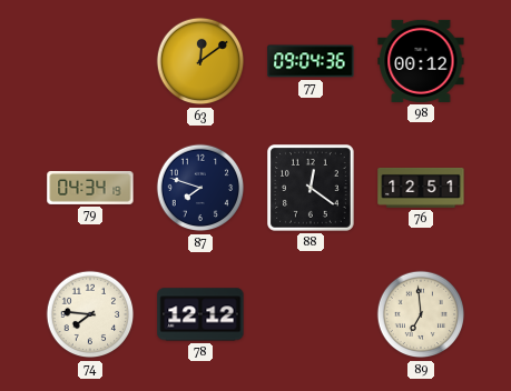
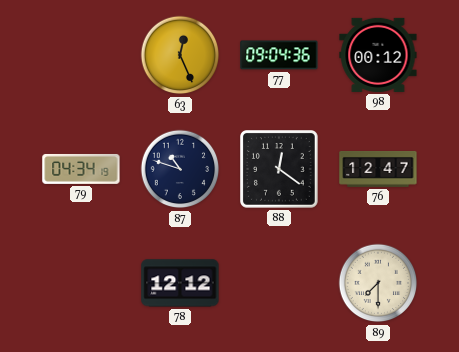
63: 12:09 -> 12:26
87: 7:48 -> 10:48
76: 12:51 -> 12:47
74: 7:46 -> none
89: 6:59 -> 7:30
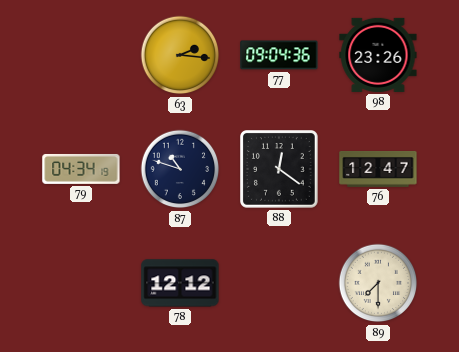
63: 12:26 -> 2:16
98: 00:12 -> 23:26
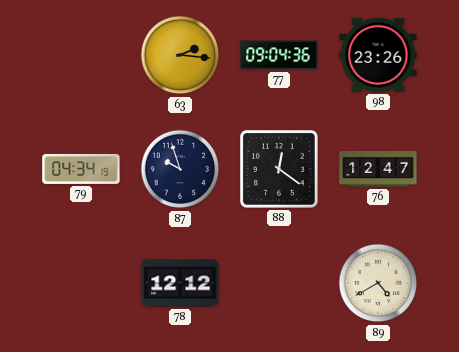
87: 10:48 -> 9:57
89: 7:30 -> 4:40
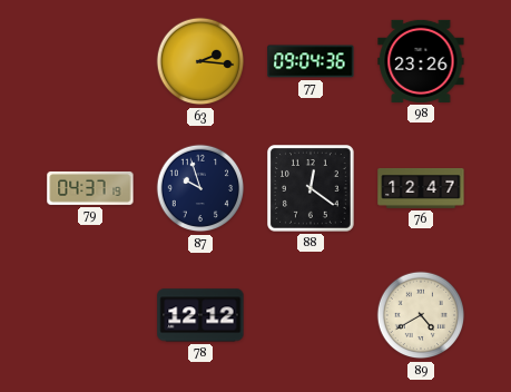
79: 04:34 -> 04:37
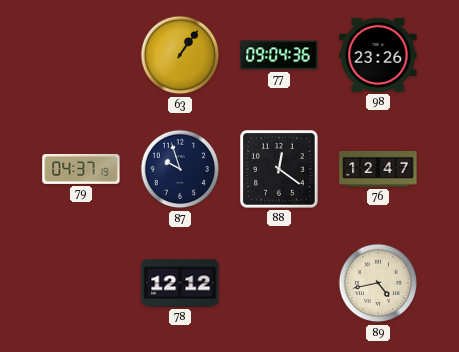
63: 2:16 -> 1:06
89: 4:40 -> 4:43
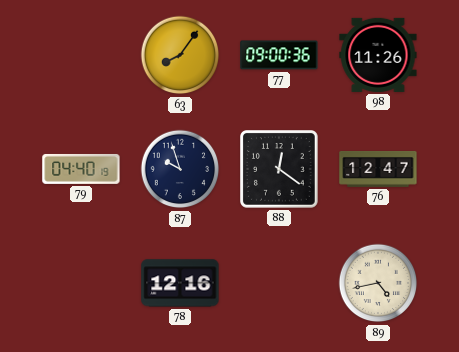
63: 1:06 -> 8:06
77: 09:04 -> 09:00
98: 23:26 -> 11:26
79: 04:37 -> 04:40
78: 12:12 -> 12:16
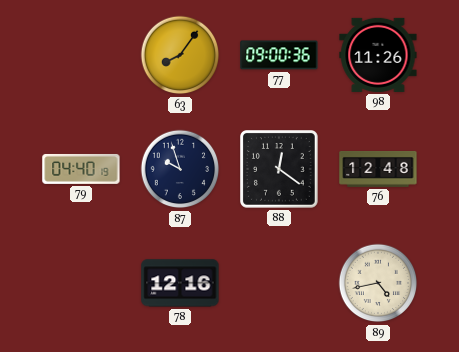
76: 12:47 -> 12:48
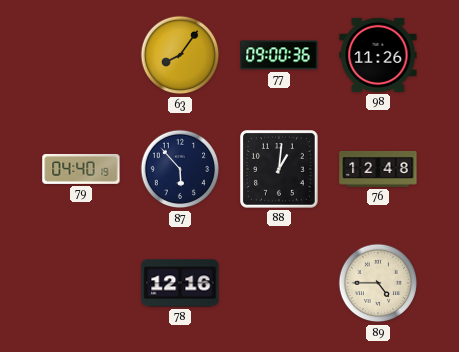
87: 9:57 -> 5:53
88: 12:21 -> 1:01
89: 4:43 -> 4:45
